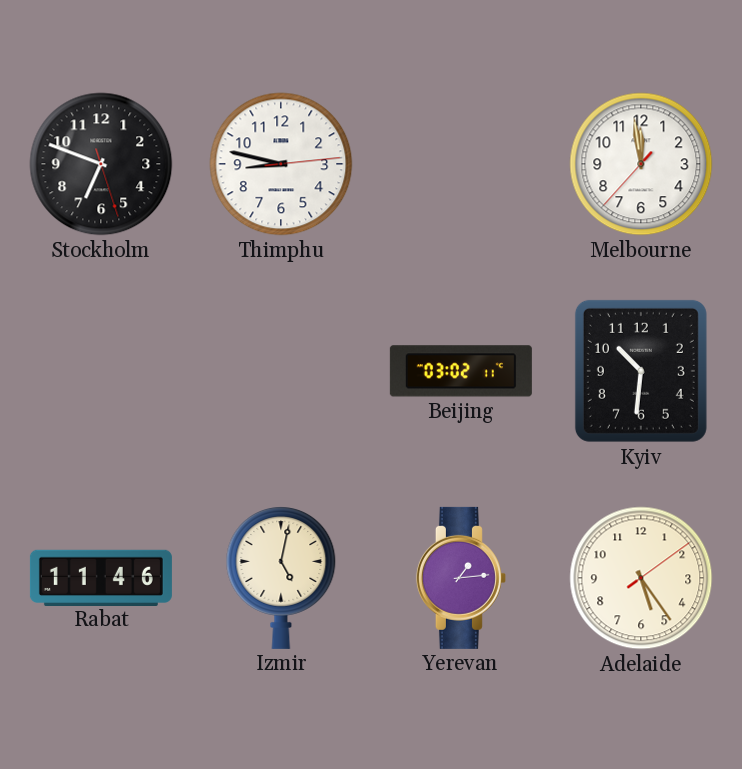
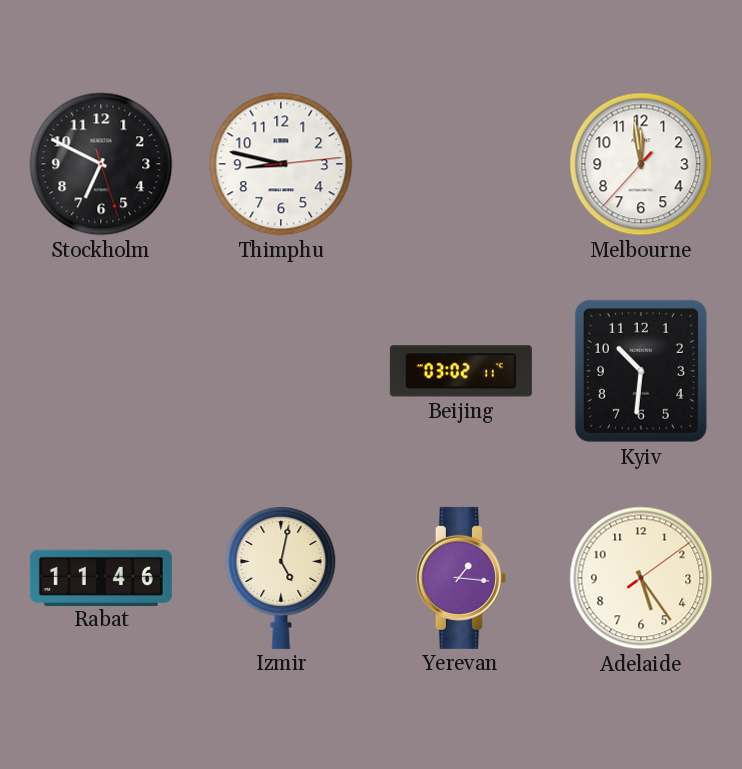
Stockholm: 6:48 -> 6:49
Yerevan: 1:14 -> 1:16
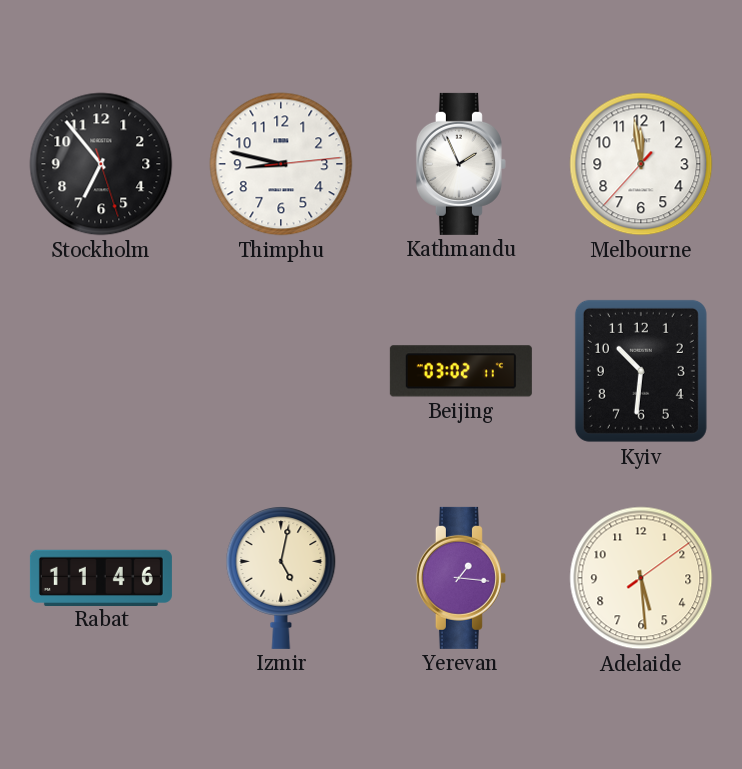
Stockholm: 6:49 -> 6:53
Kathmandu: none -> 1:56
Adelaide: 5:24 -> 5:29
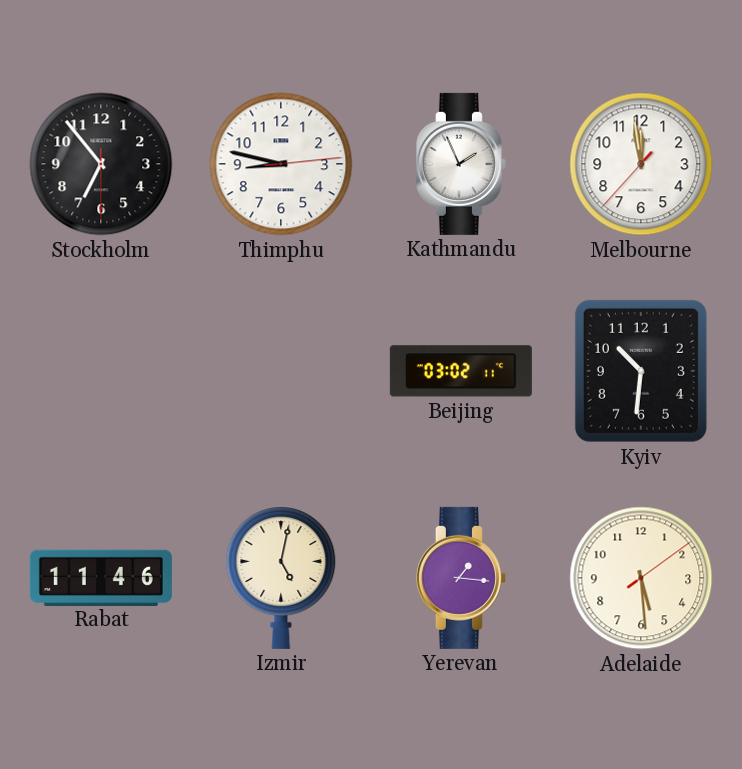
Stockholm: 6:53:27 -> 6:53:30
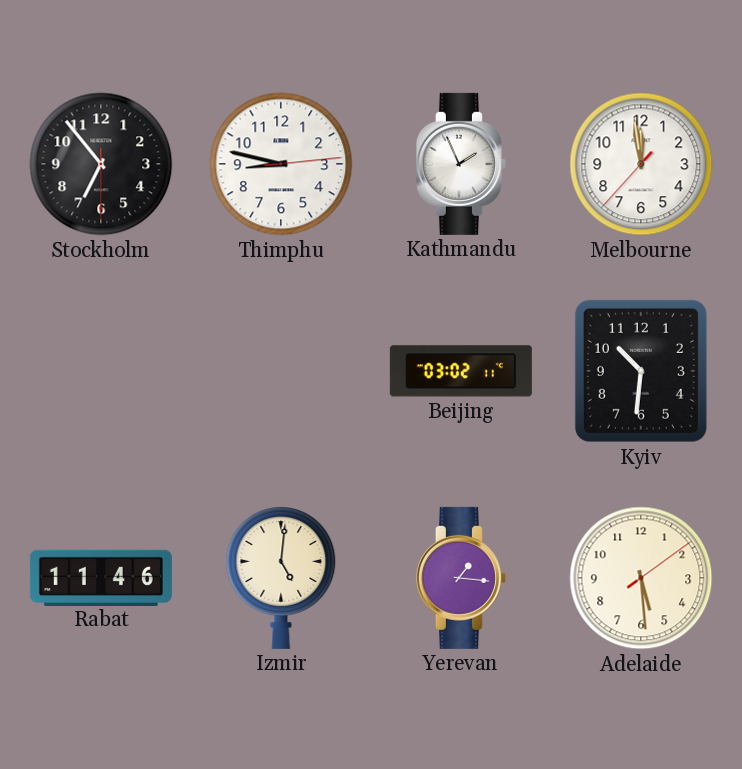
Izmir: 5:02 -> 5:01
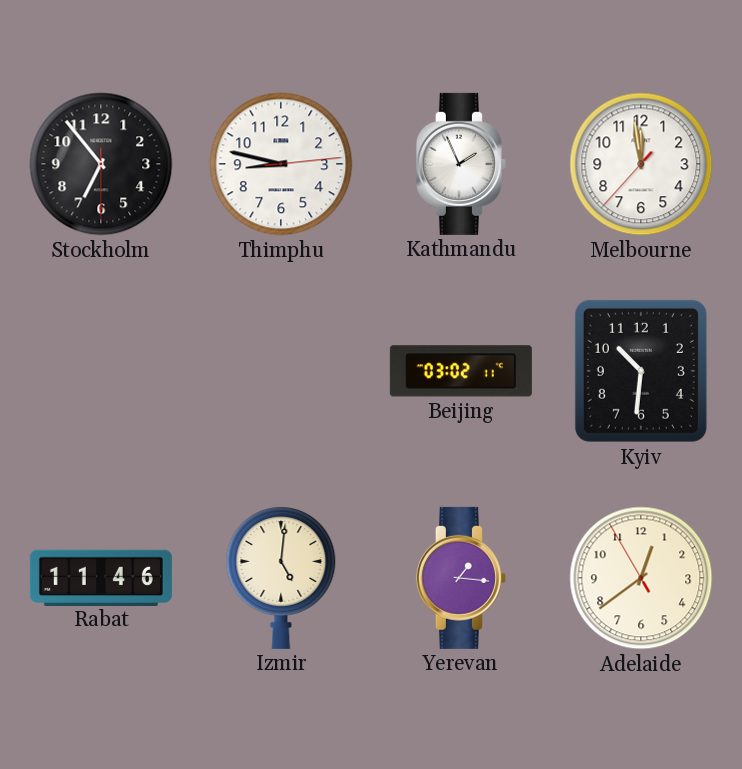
Adelaide: 5:29 -> 12:38
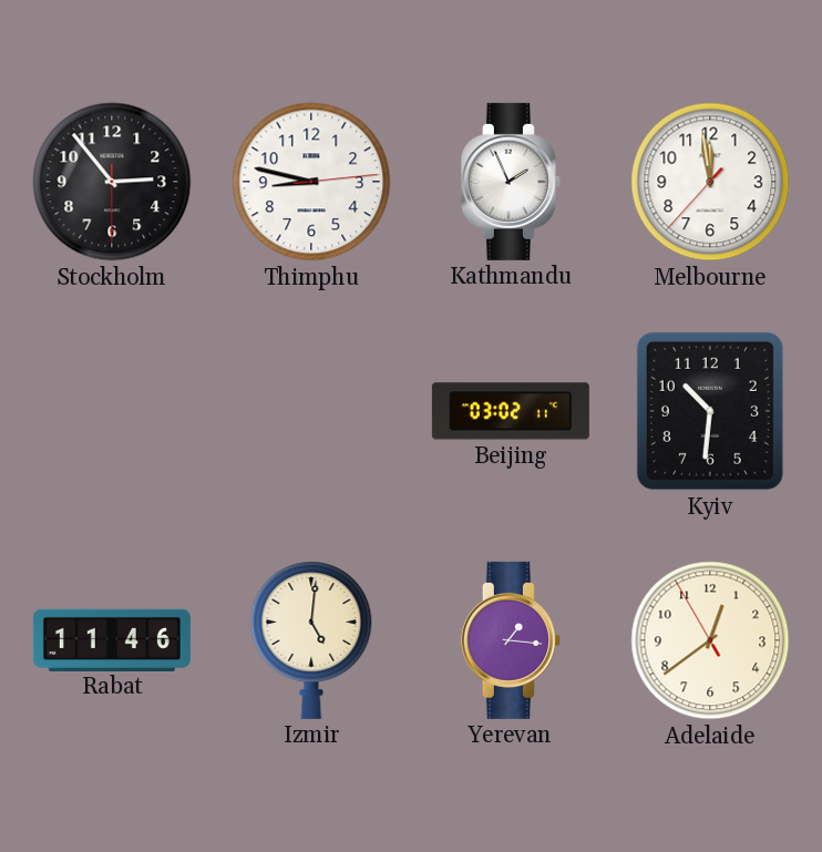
Stockholm: 6:53 -> 2:53
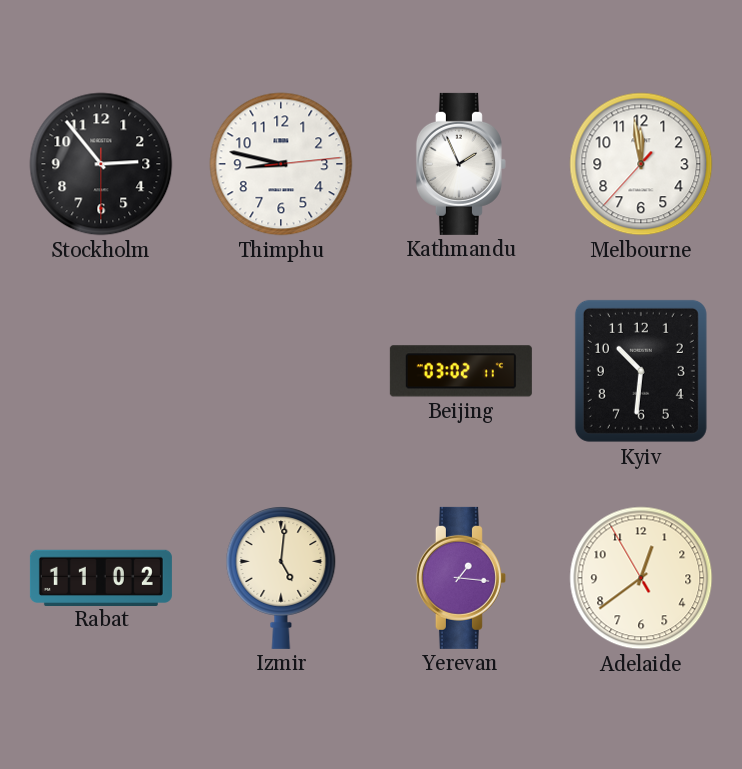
Rabat: 11:46 -> 11:02
